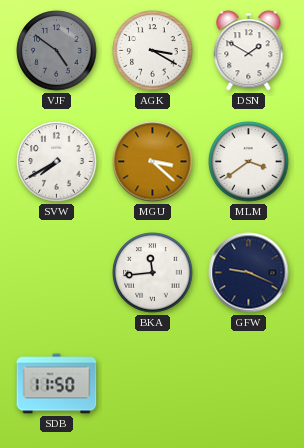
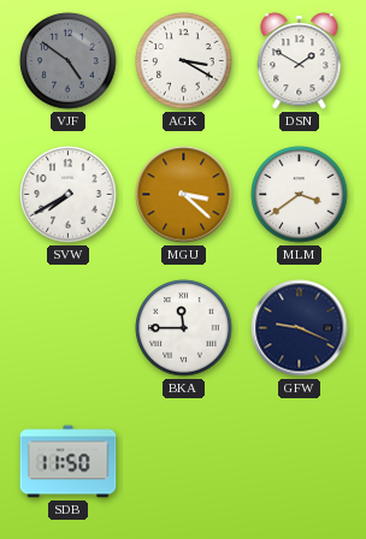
BKA: 11:44 -> 11:45
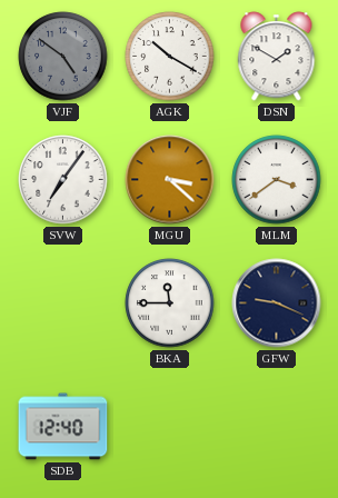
AGK: 3:20 -> 10:20
SVW: 7:40 -> 7:06
SDB: 11:50 -> 12:40
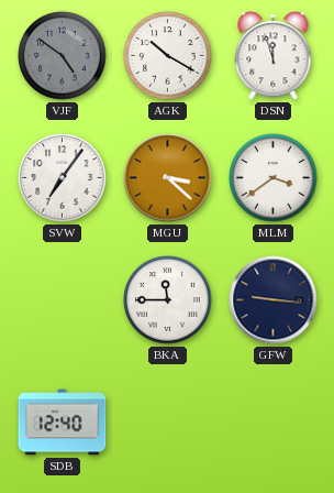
DSN: 1:50 -> 11:57
GFW: 9:19 -> 9:16
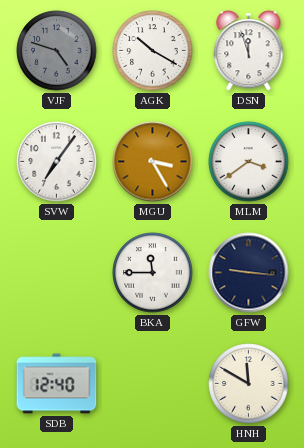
VJF: 4:51 -> 4:48
MGU: 3:22 -> 3:25
HNH: none -> 11:50
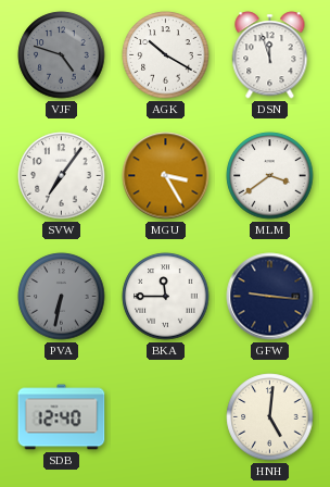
PVA: none -> 6:32
HNH: 11:50 -> 5:01
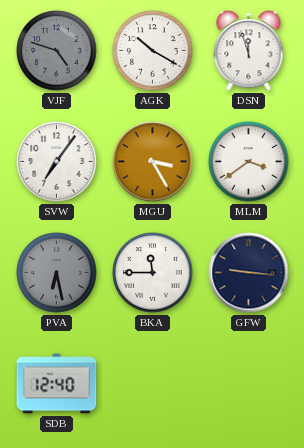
PVA: 6:32 -> 6:28
HNH: 5:01 -> none
